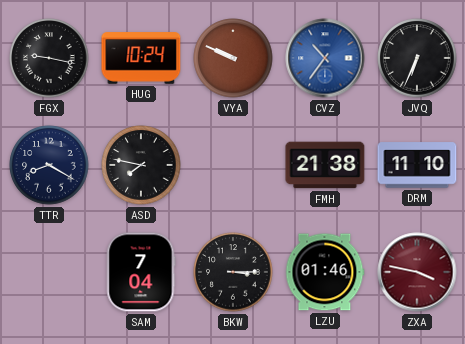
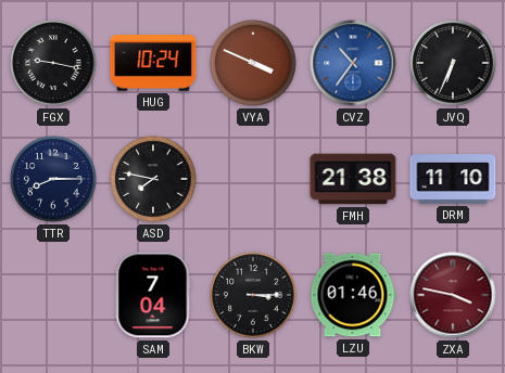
VYA: 9:49 -> 3:49
TTR: 8:20 -> 8:15
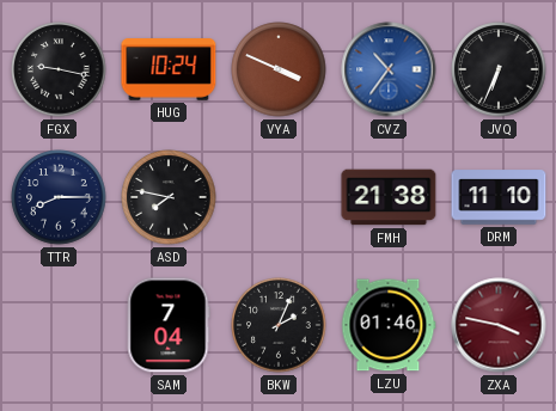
BKW: 3:15 -> 2:04
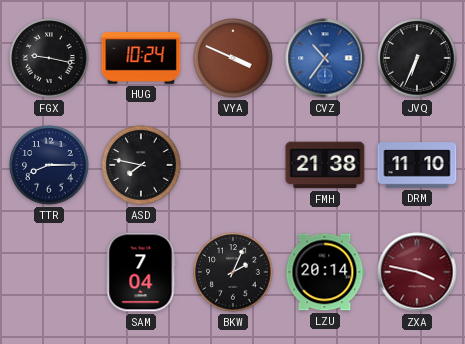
LZU: 01:46 -> 20:14
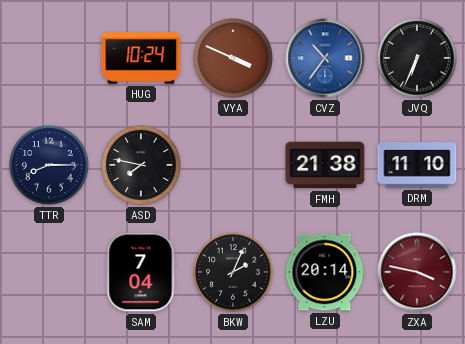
FGX: 9:17 -> none
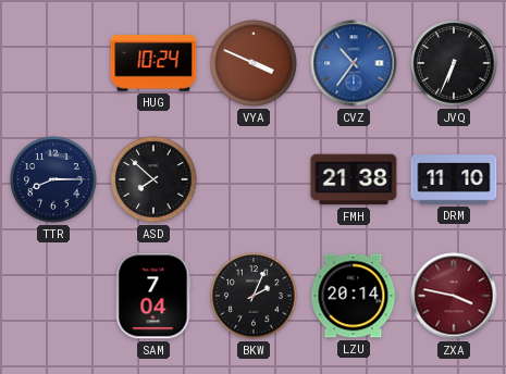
ASD: 7:47 -> 7:52
